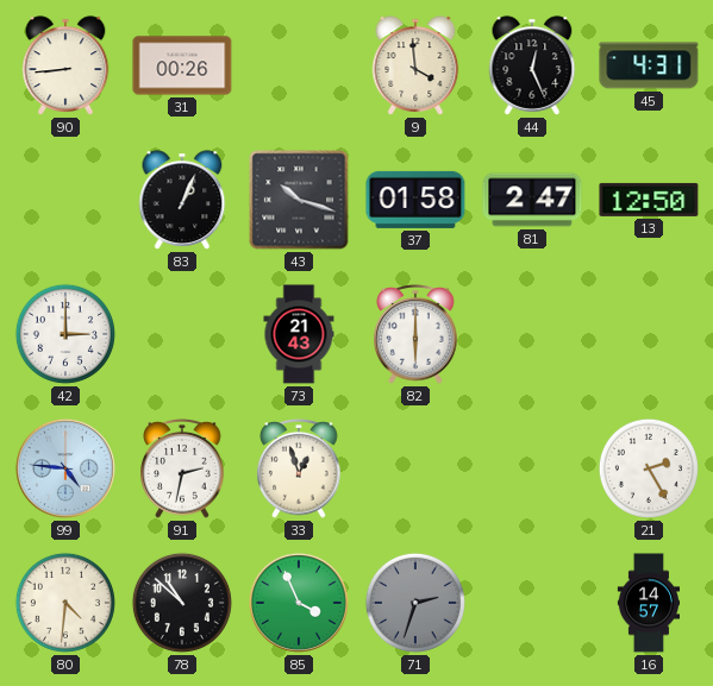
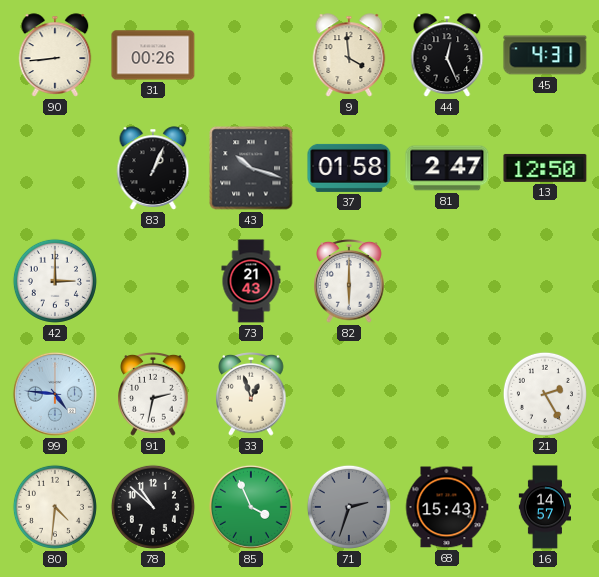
68: none -> 15:43
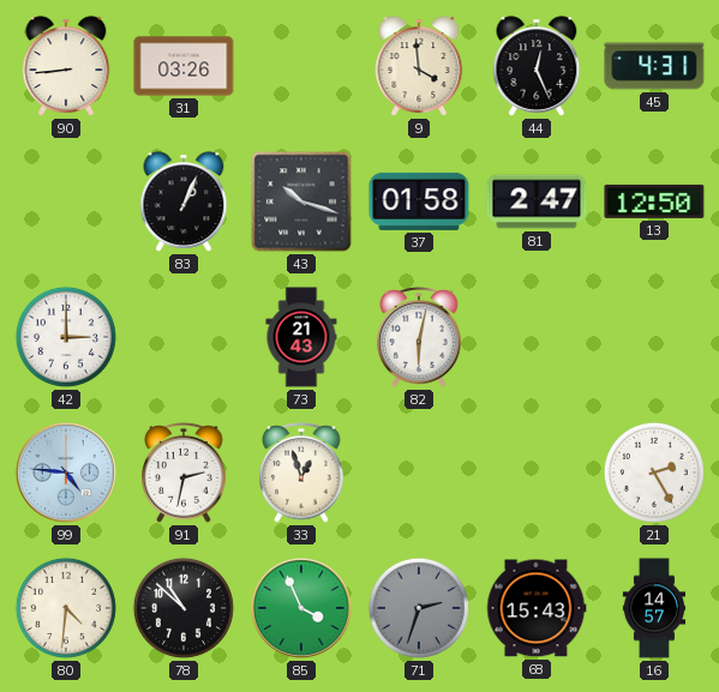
31: 00:26 -> 03:26
82: 6:00 -> 6:02
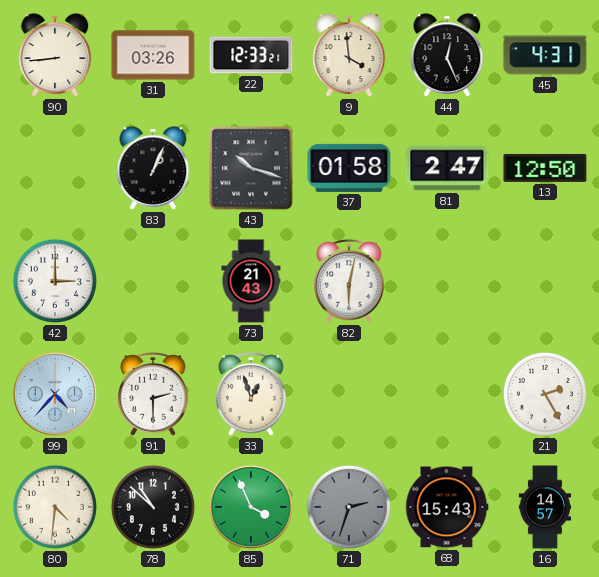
22: none -> 12:33
99: 4:46 -> 4:37
91: 2:32 -> 2:30
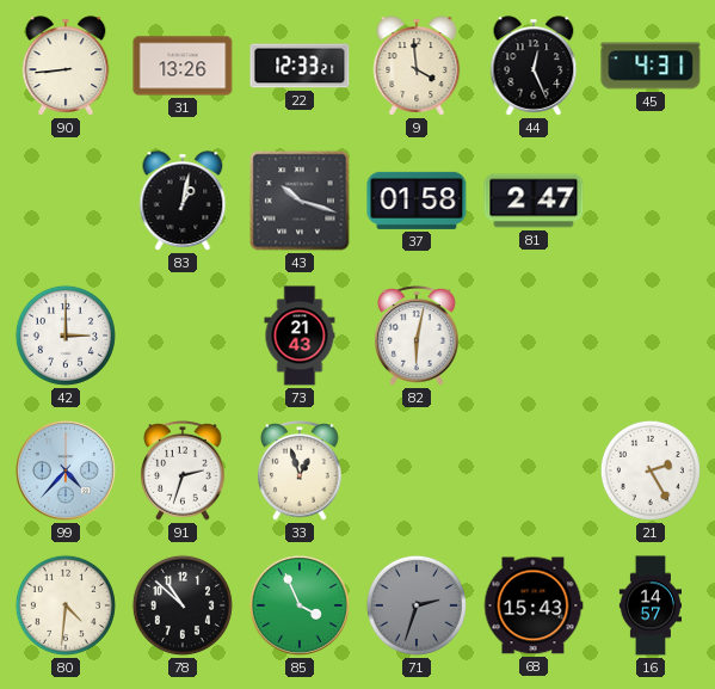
31: 03:26 -> 13:26
83: 1:04 -> 1:02
13: 12:50 -> none
91: 2:30 -> 2:33
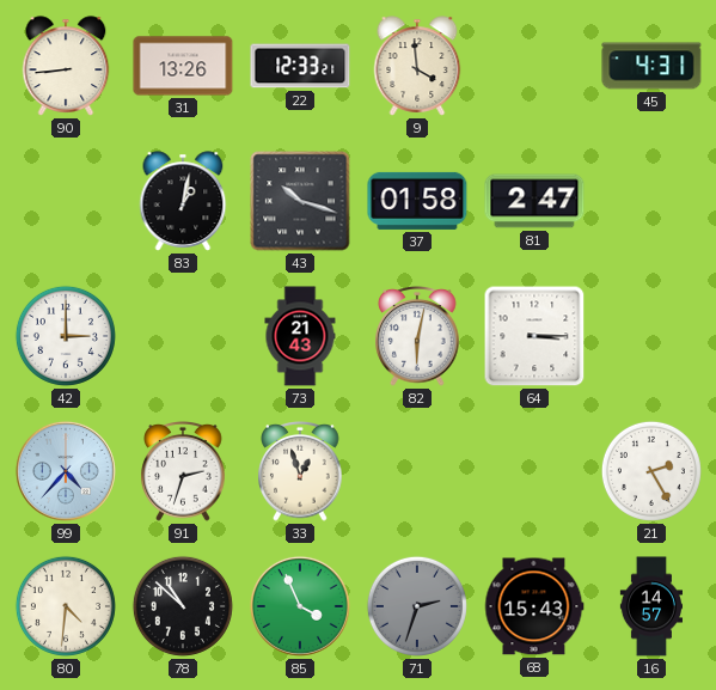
44: 12:26 -> none
64: none -> 3:15
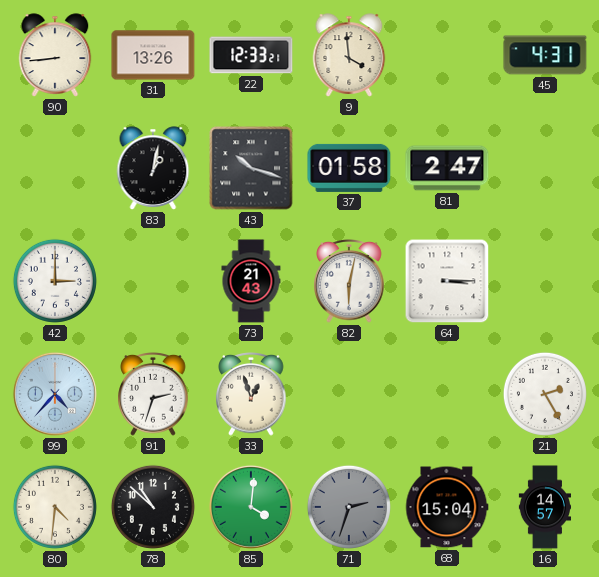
85: 3:56 -> 4:01
68: 15:43 -> 15:04
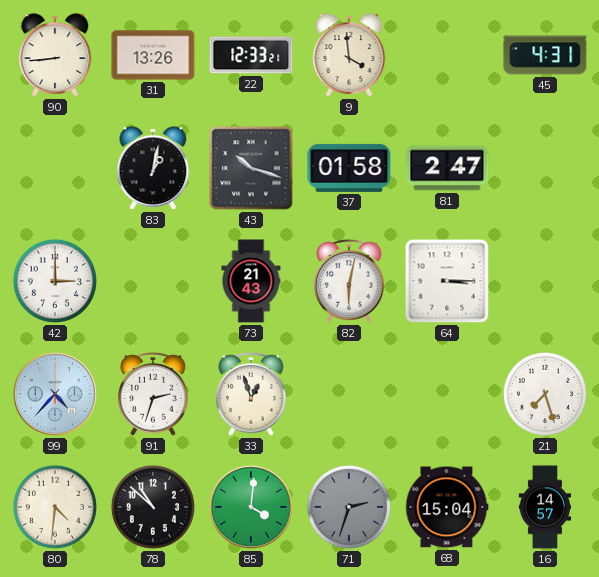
21: 2:25 -> 7:27
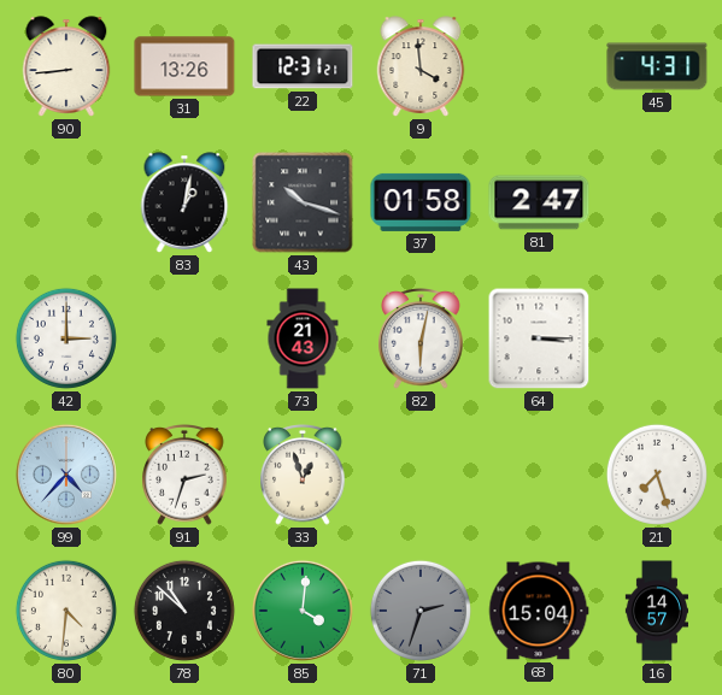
22: 12:33 -> 12:31
